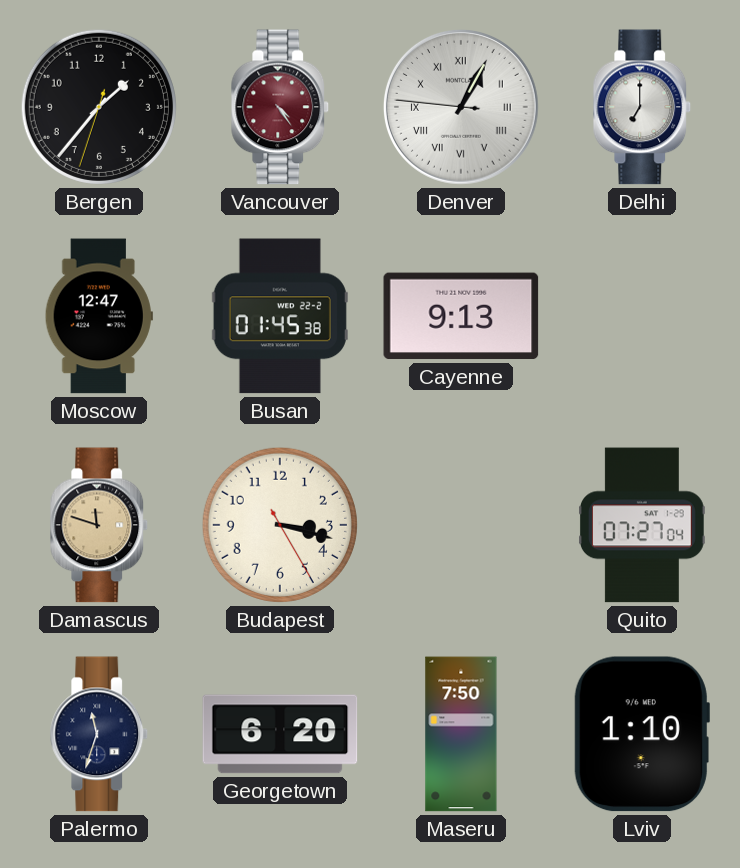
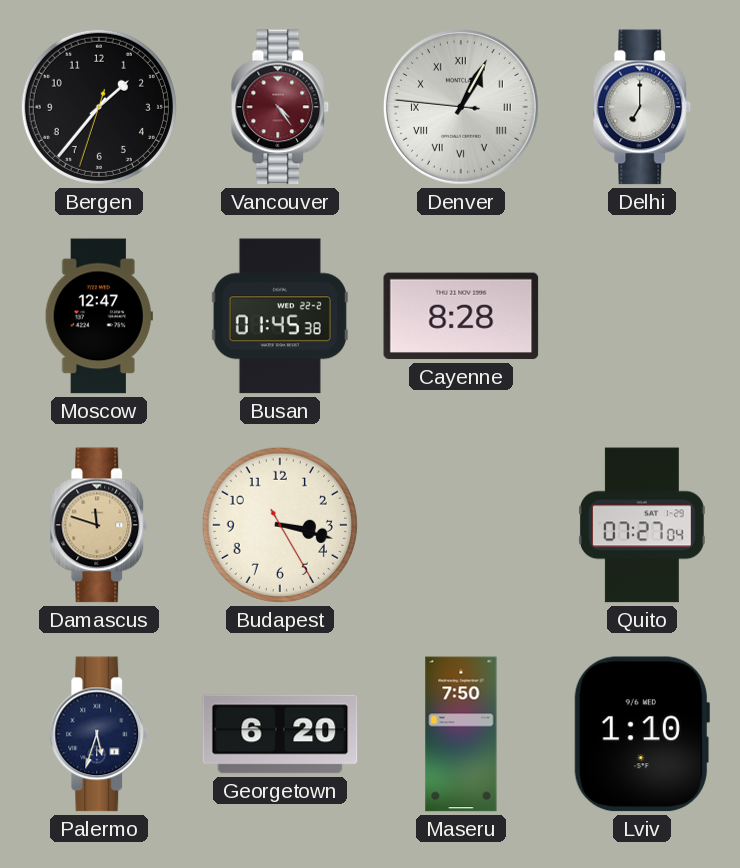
Cayenne: 9:13 -> 8:28
Palermo: 11:33 -> 5:33
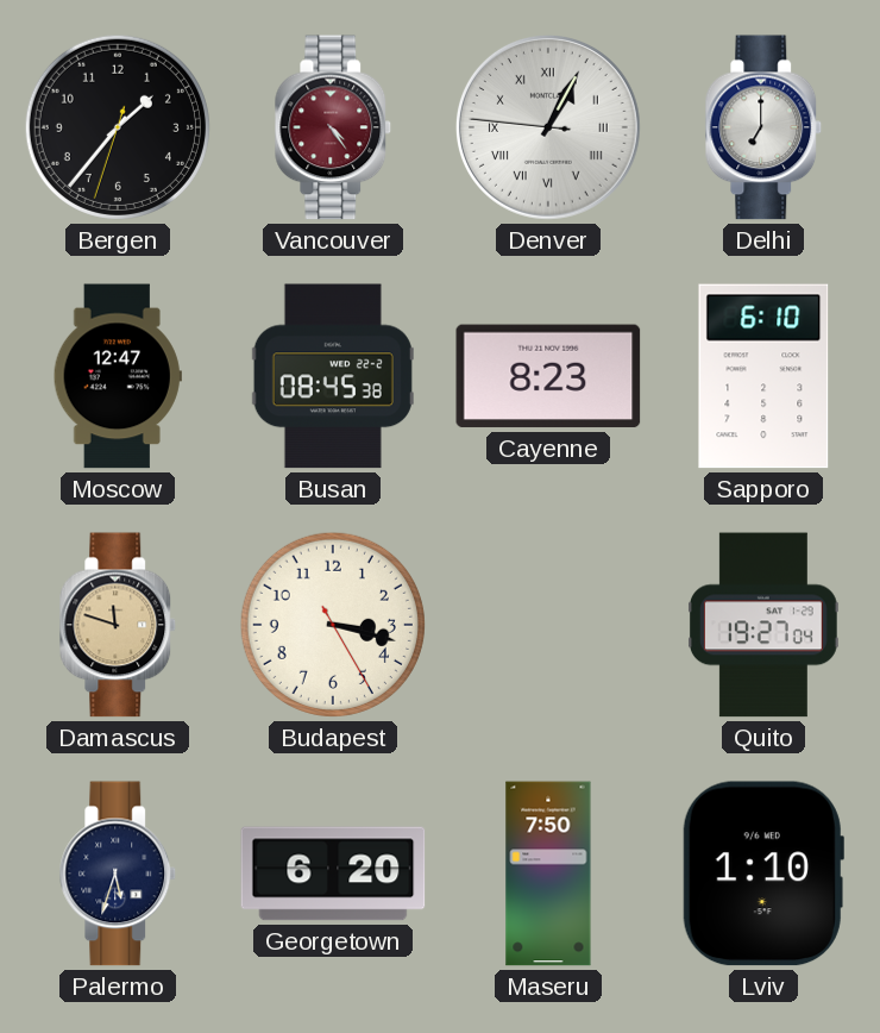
Busan: 01:45 -> 08:45
Cayenne: 8:28 -> 8:23
Sapporo: none -> 6:10
Quito: 07:27 -> 19:27
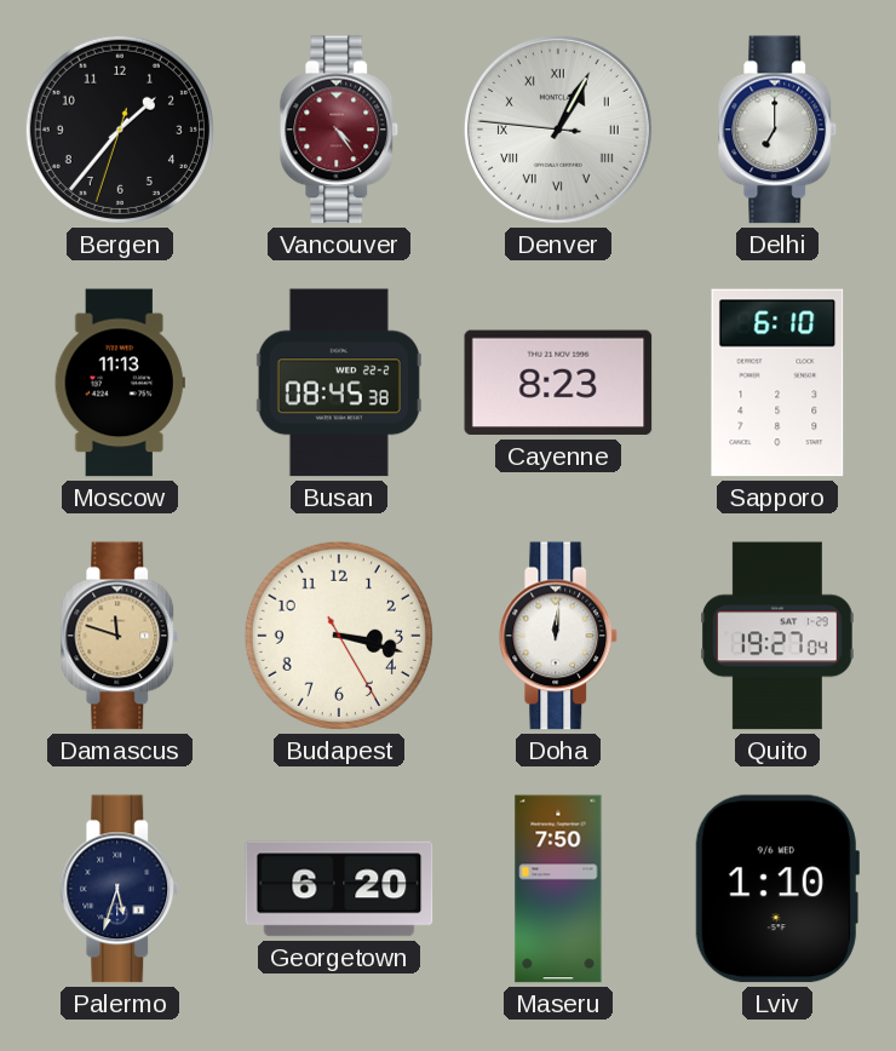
Moscow: 12:47 -> 11:13
Doha: none -> 12:01
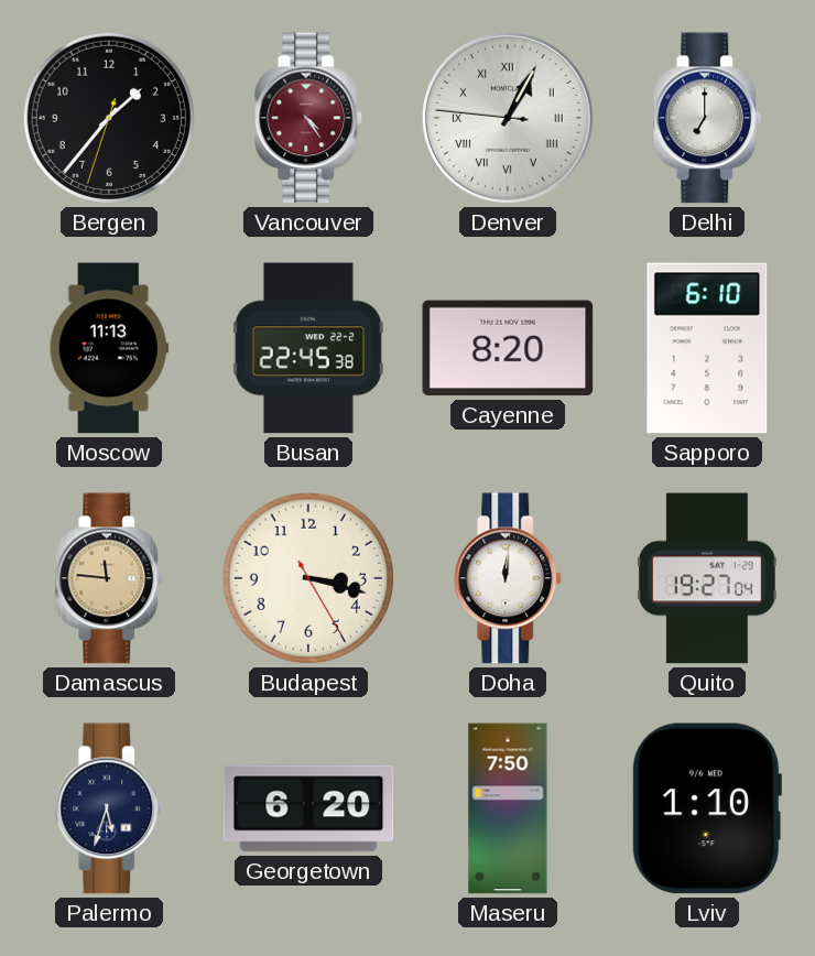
Busan: 08:45 -> 22:45
Cayenne: 8:23 -> 8:20
Damascus: 11:48 -> 11:46
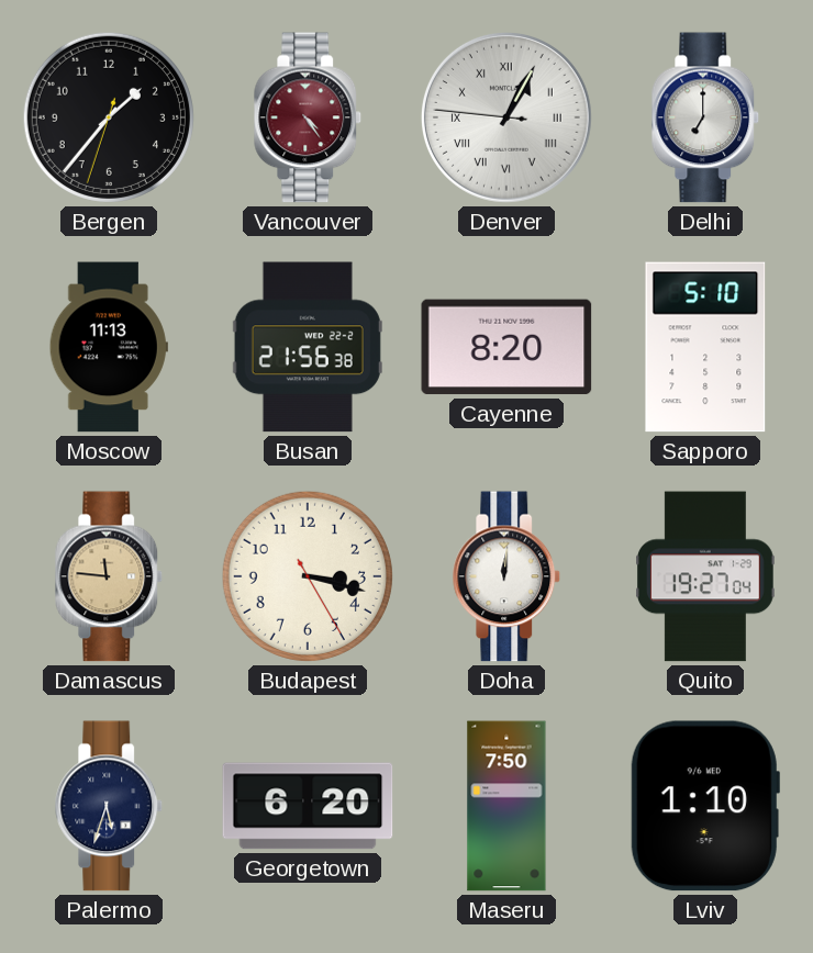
Busan: 22:45 -> 21:56
Sapporo: 6:10 -> 5:10
